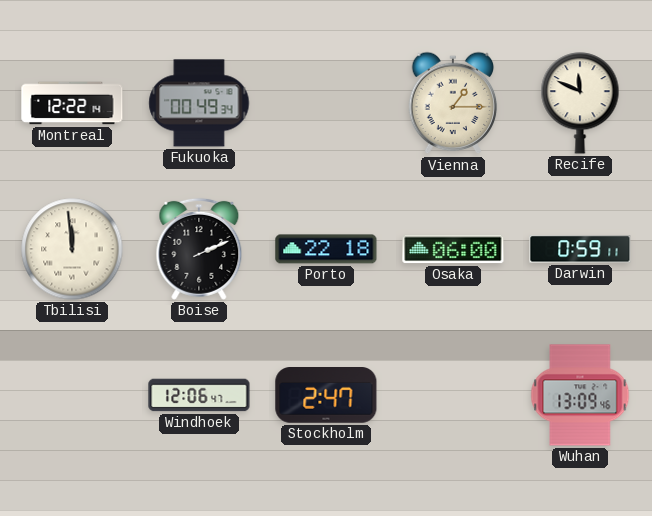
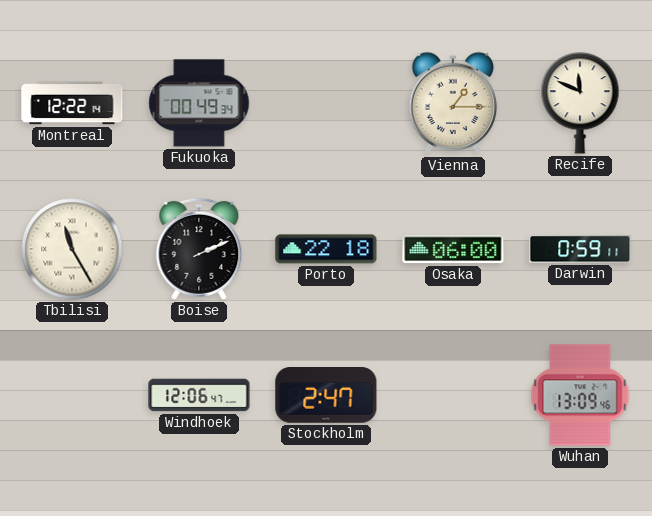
Tbilisi: 11:59 -> 11:25
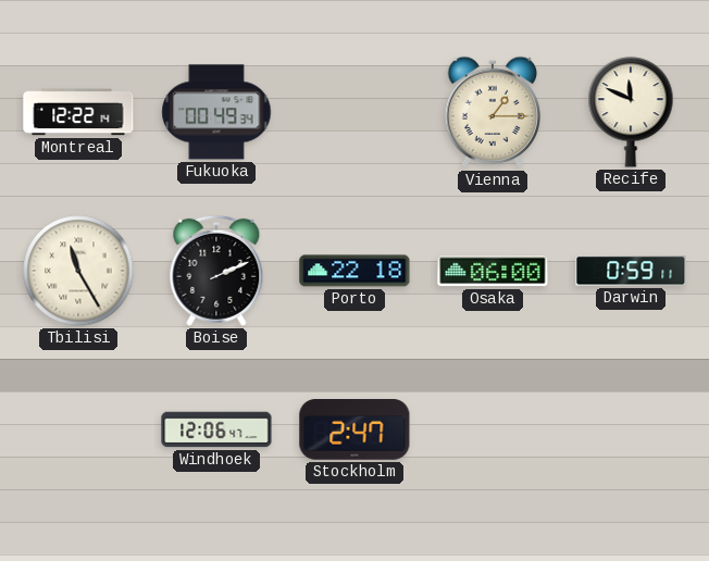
Wuhan: 13:09 -> none
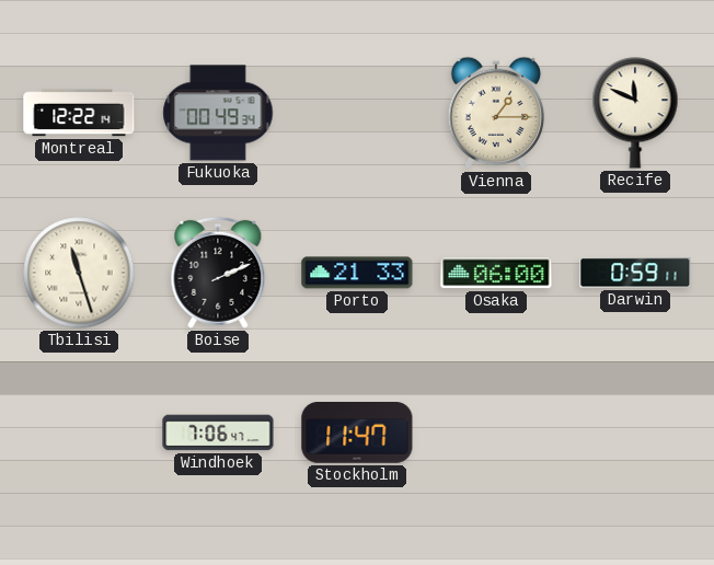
Tbilisi: 11:25 -> 11:27
Porto: 22:18 -> 21:33
Windhoek: 12:06 -> 7:06
Stockholm: 2:47 -> 11:47
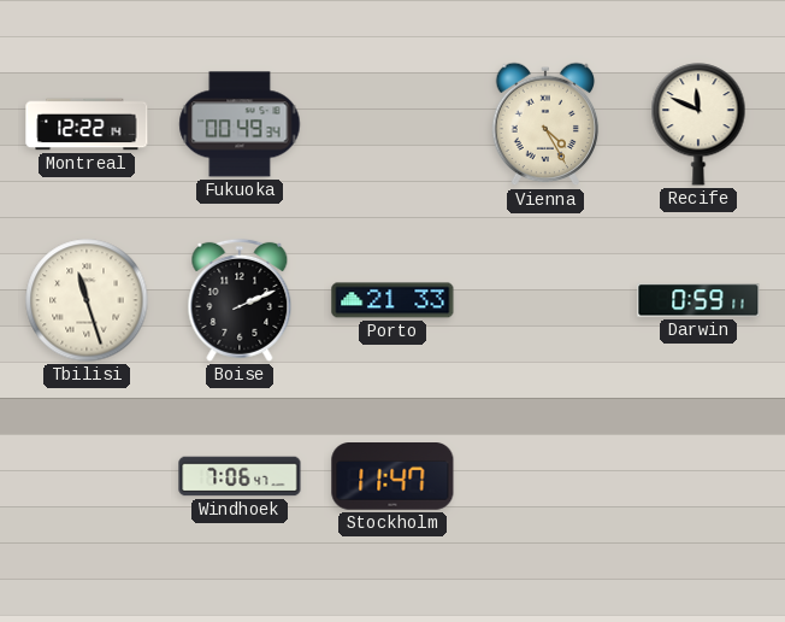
Vienna: 1:15 -> 4:25
Osaka: 06:00 -> none
